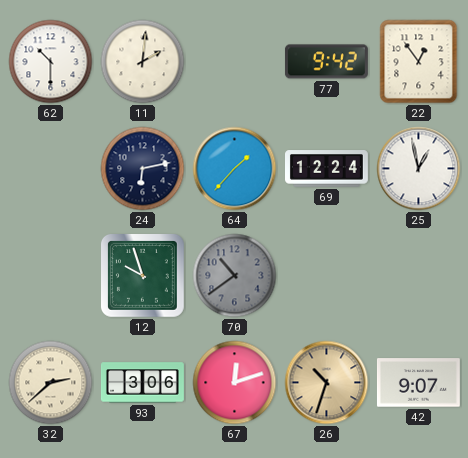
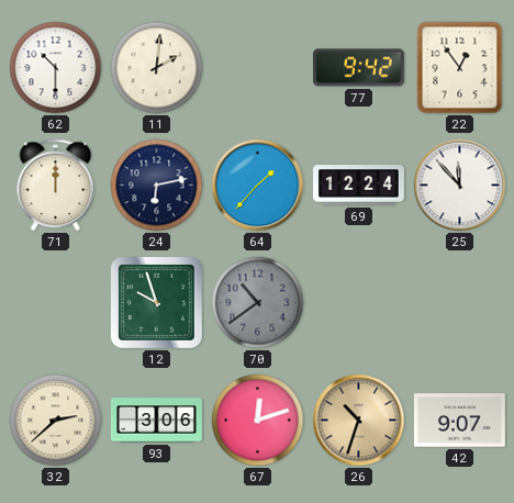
71: none -> 12:00
25: 12:58 -> 11:53
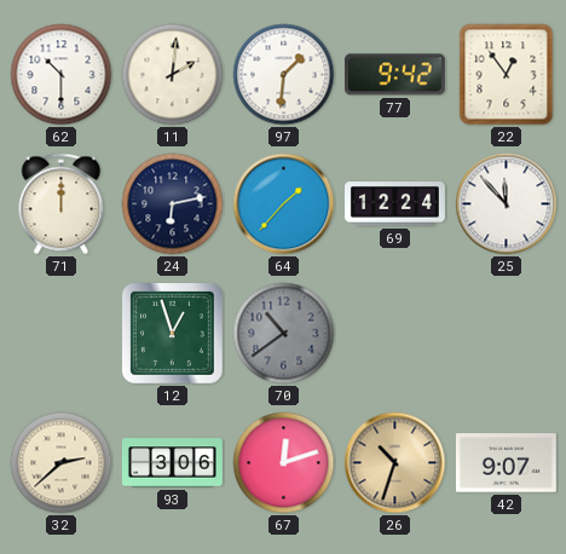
97: none -> 1:31
12: 9:57 -> 12:57
